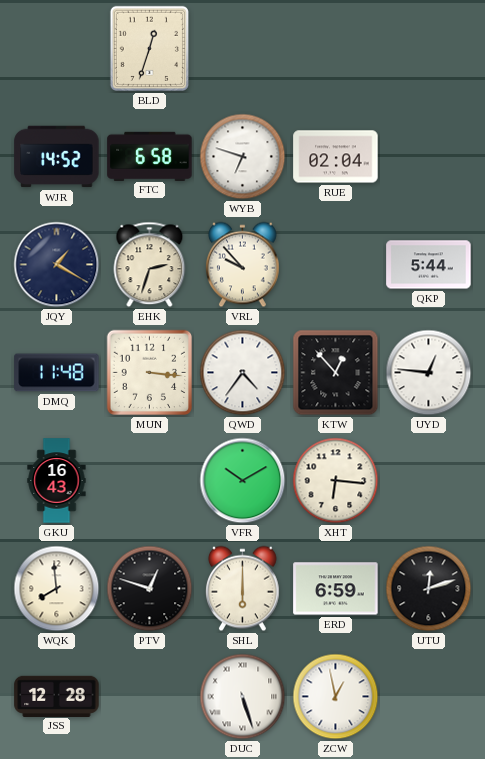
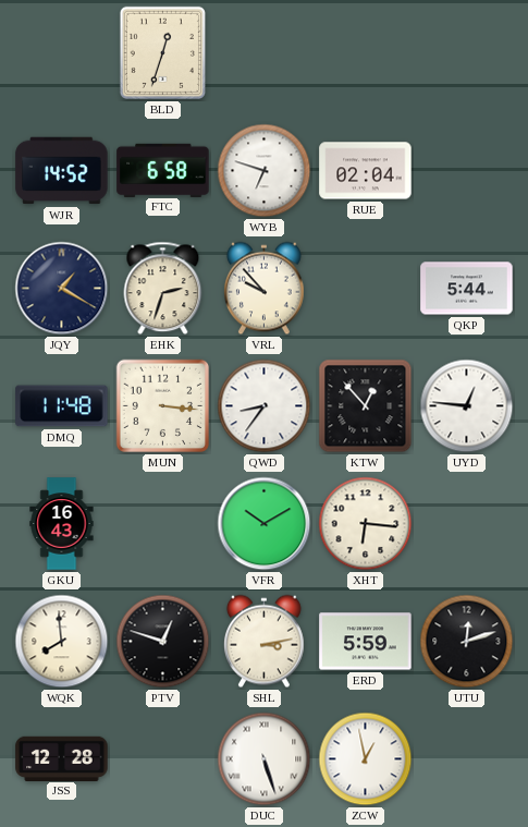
QWD: 4:36 -> 8:36
SHL: 6:00 -> 3:13
ERD: 6:59 -> 5:59
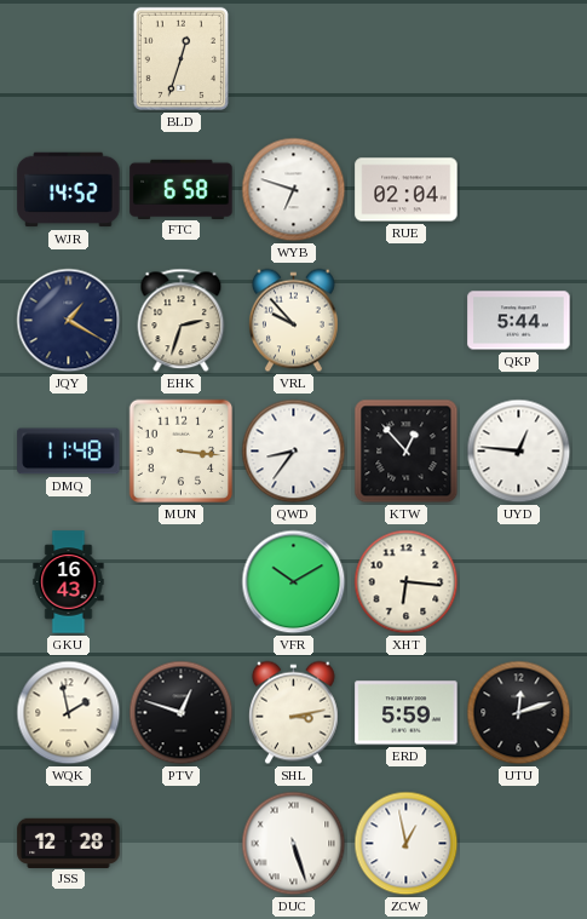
WQK: 7:59 -> 1:58
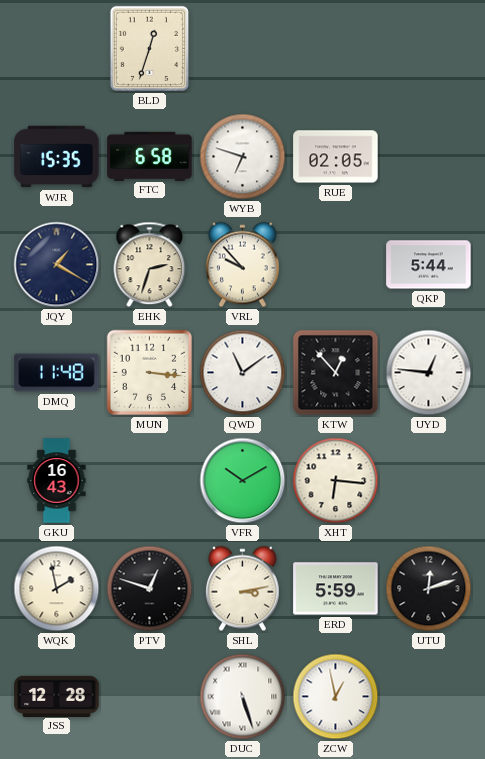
WJR: 14:52 -> 15:35
RUE: 02:04 -> 02:05
QWD: 8:36 -> 11:09
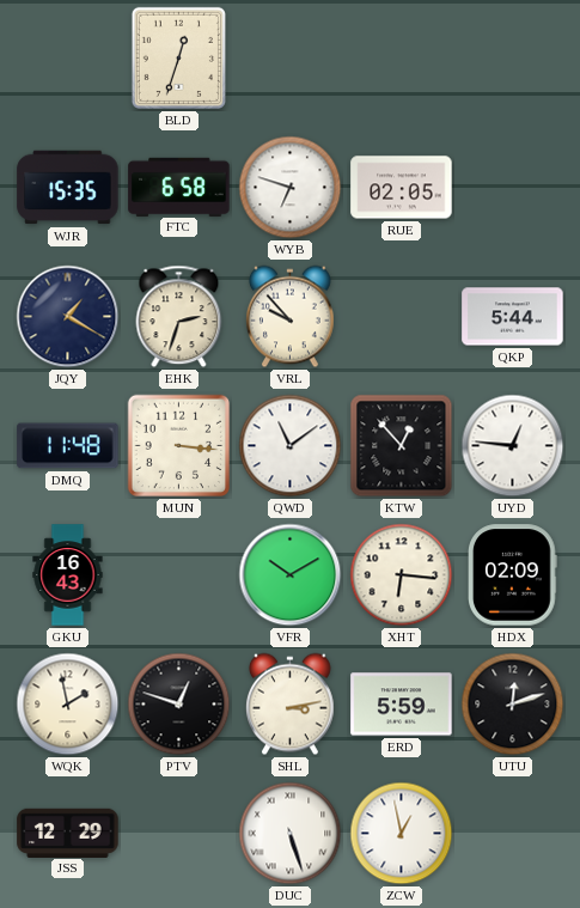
HDX: none -> 02:09
JSS: 12:28 -> 12:29
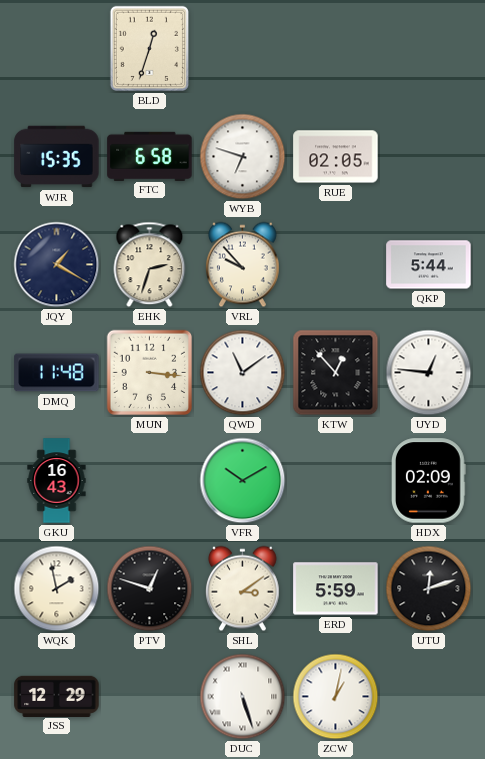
XHT: 6:16 -> none
SHL: 3:13 -> 3:09
ZCW: 12:58 -> 1:02
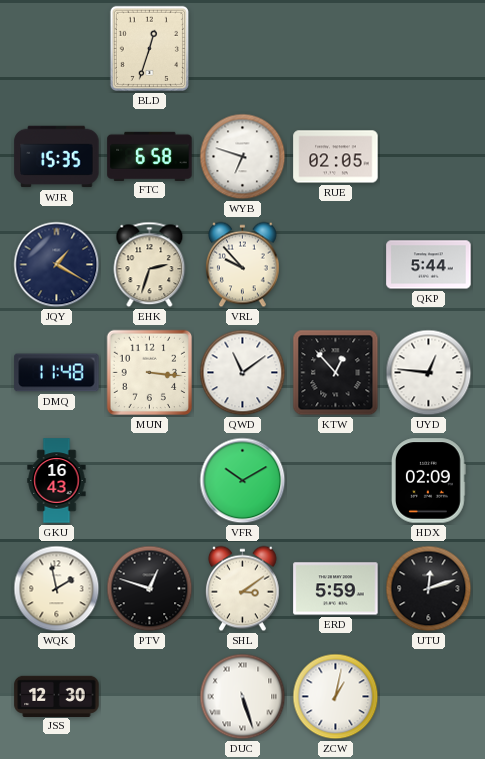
JSS: 12:29 -> 12:30
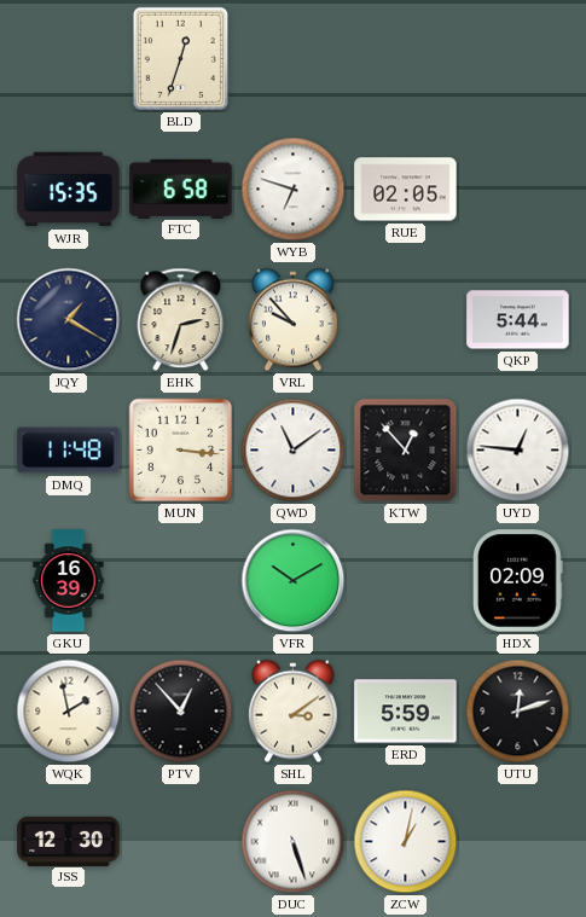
GKU: 16:43 -> 16:39
PTV: 12:48 -> 12:53
